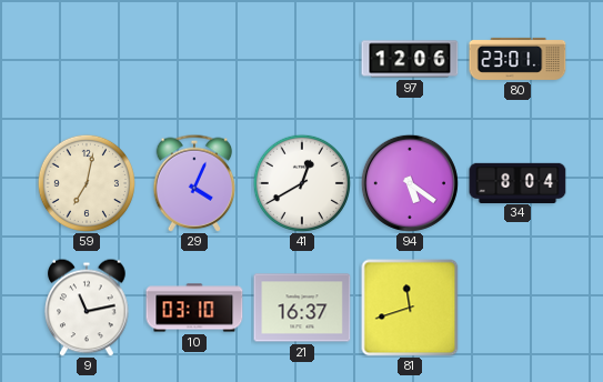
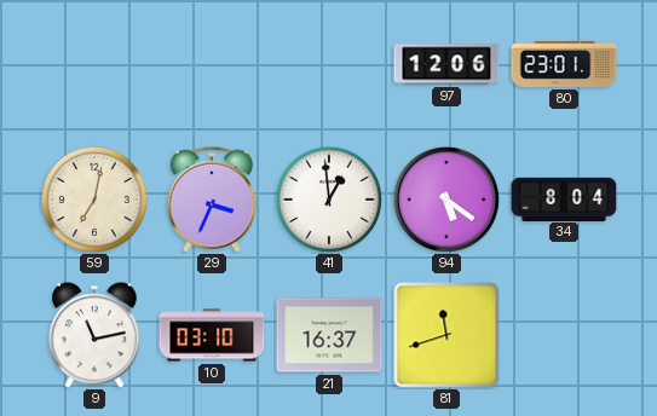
29: 4:04 -> 3:34
41: 12:40 -> 12:59
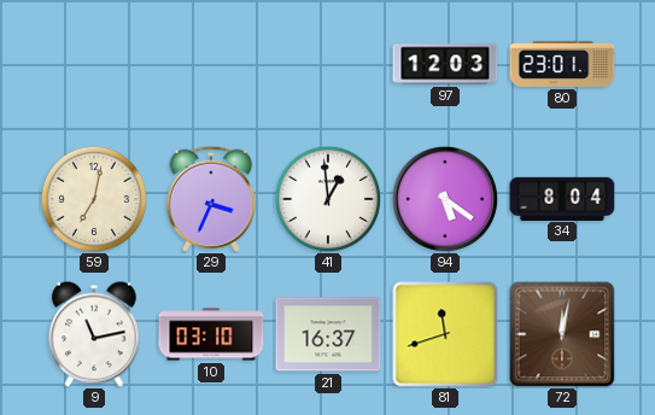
97: 12:06 -> 12:03
72: none -> 12:02
